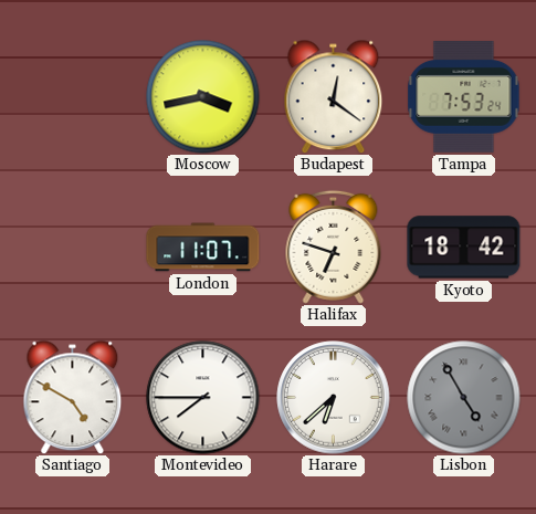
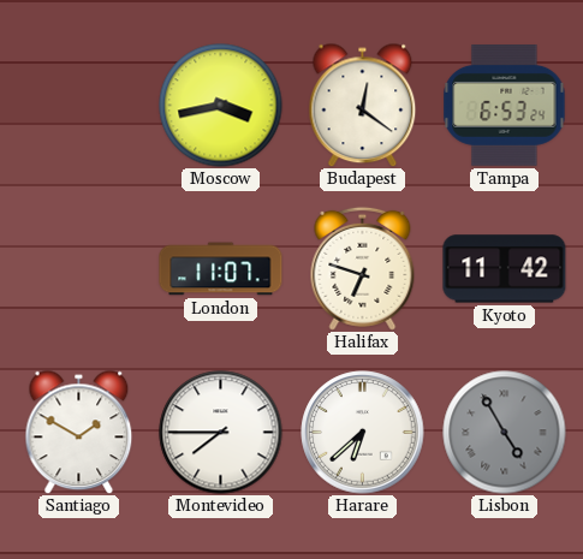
Tampa: 7:53 -> 6:53
Kyoto: 18:42 -> 11:42
Santiago: 4:50 -> 1:50
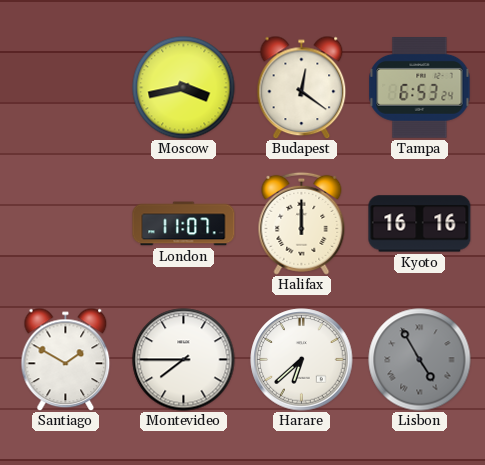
Halifax: 6:48 -> 12:00
Kyoto: 11:42 -> 16:16
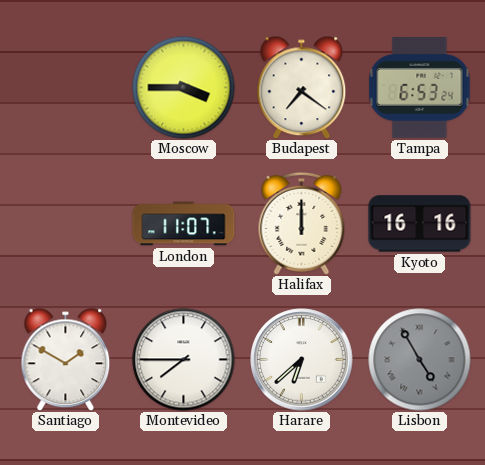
Moscow: 3:43 -> 3:45
Budapest: 12:21 -> 7:21
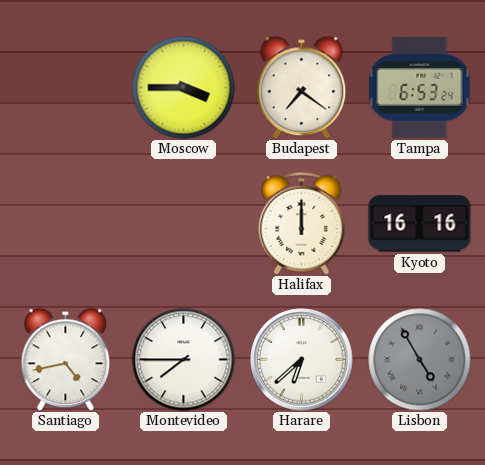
London: 11:07 -> none
Santiago: 1:50 -> 4:43
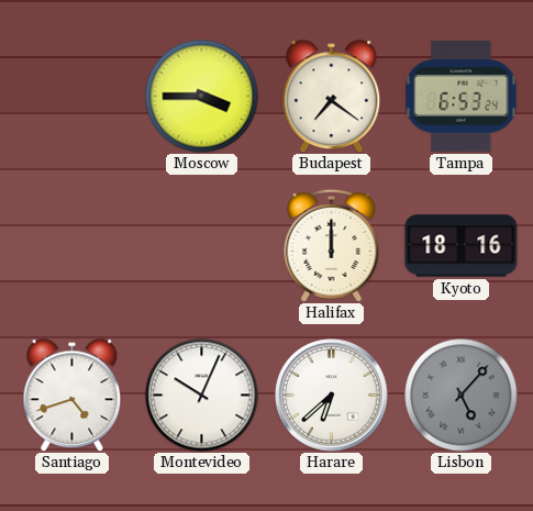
Kyoto: 16:16 -> 18:16
Santiago: 4:43 -> 4:42
Montevideo: 7:45 -> 10:04
Lisbon: 4:55 -> 5:07
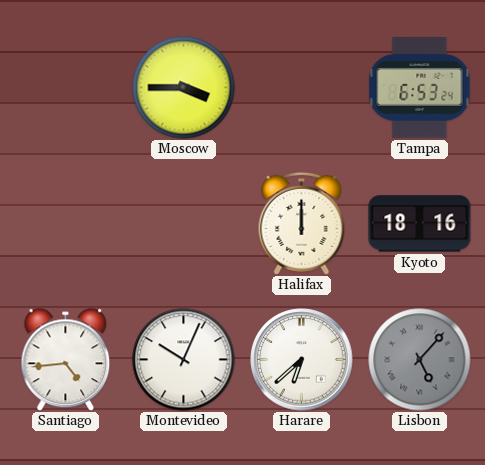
Budapest: 7:21 -> none
Santiago: 4:42 -> 4:44
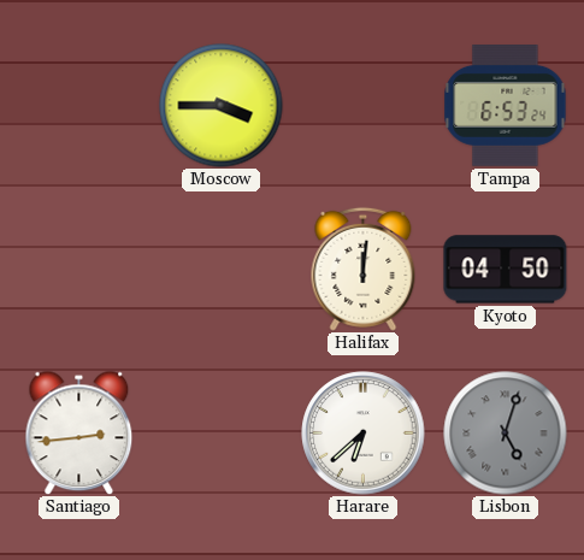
Halifax: 12:00 -> 12:01
Kyoto: 18:16 -> 04:50
Santiago: 4:44 -> 2:44
Montevideo: 10:04 -> none
Lisbon: 5:07 -> 5:03
